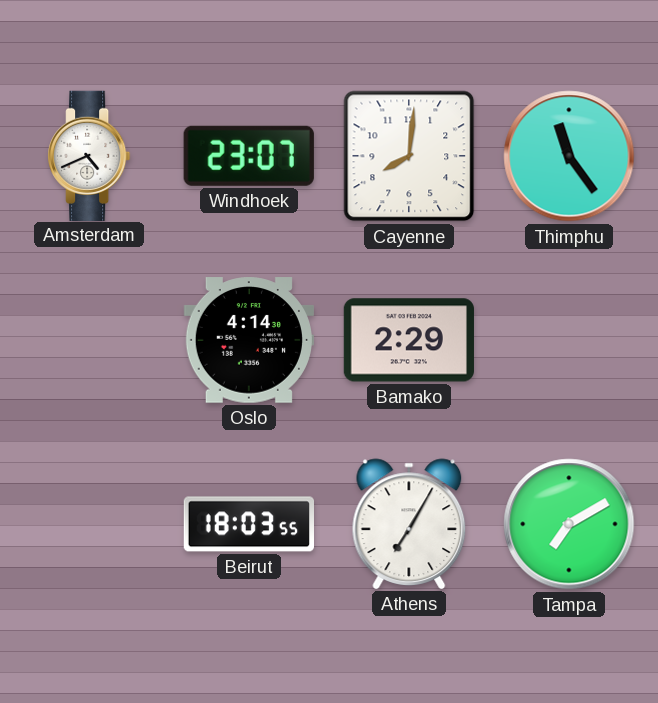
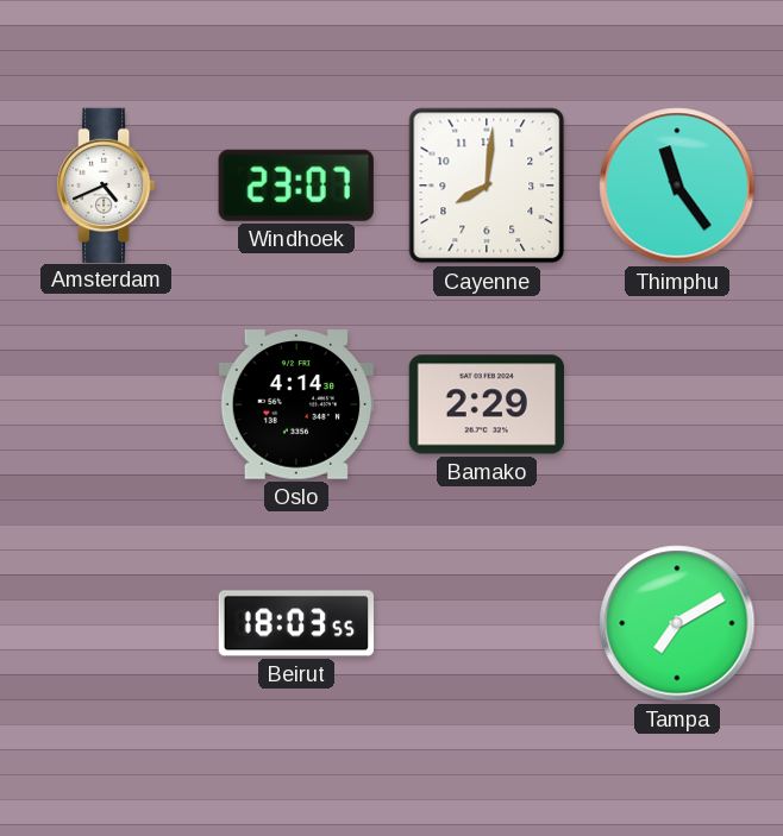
Athens: 7:05 -> none
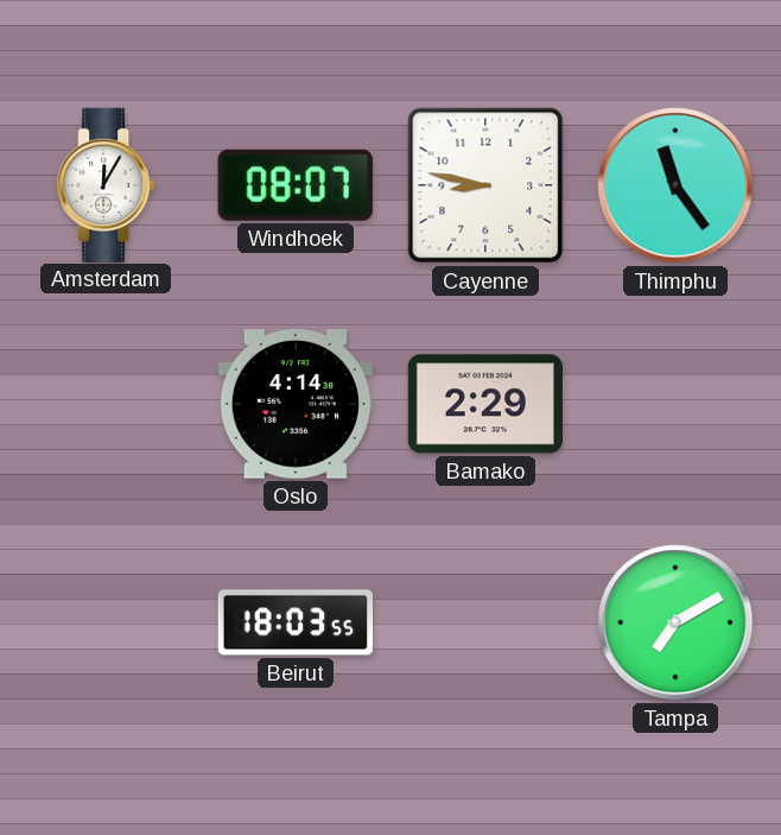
Amsterdam: 4:41 -> 12:05
Windhoek: 23:07 -> 08:07
Cayenne: 8:01 -> 8:47
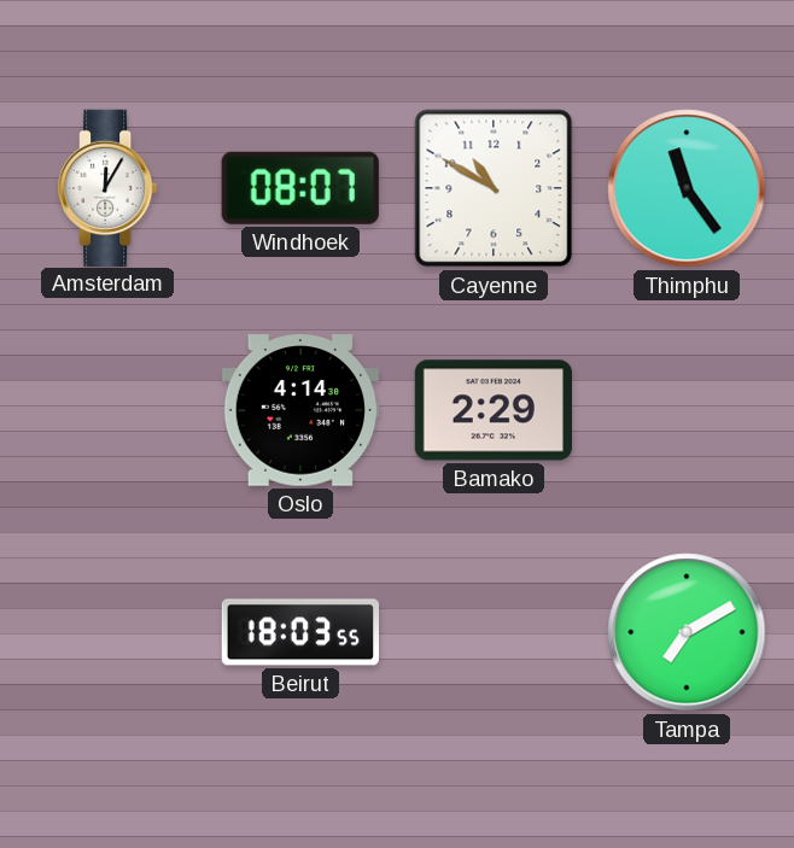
Cayenne: 8:47 -> 10:50
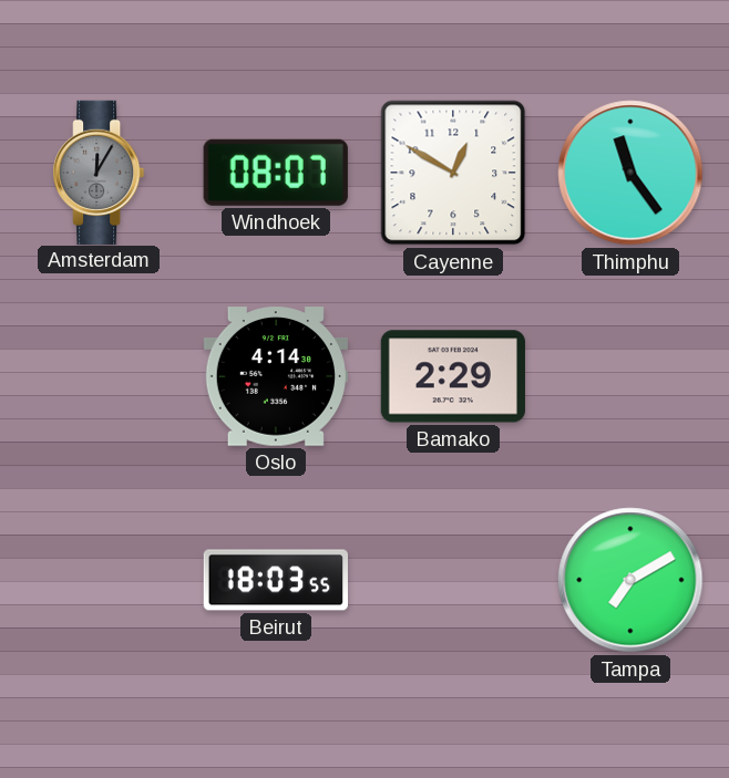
Amsterdam dial: white -> grey
Cayenne: 10:50 -> 12:50
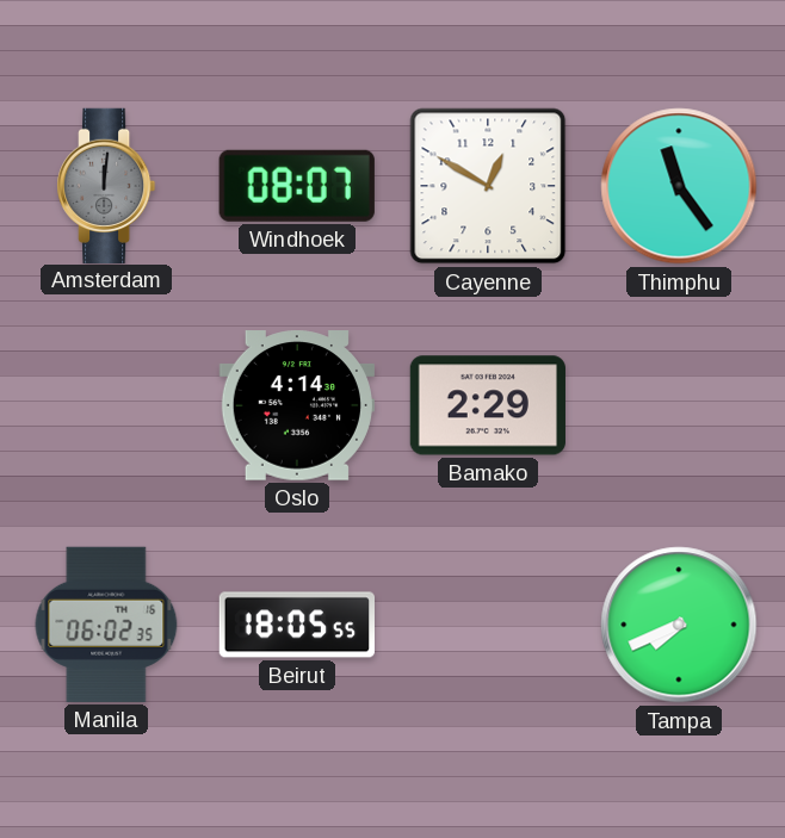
Amsterdam: 12:05 -> 12:01
Manila: none -> 06:02
Beirut: 18:03 -> 18:05
Tampa: 7:10 -> 7:41
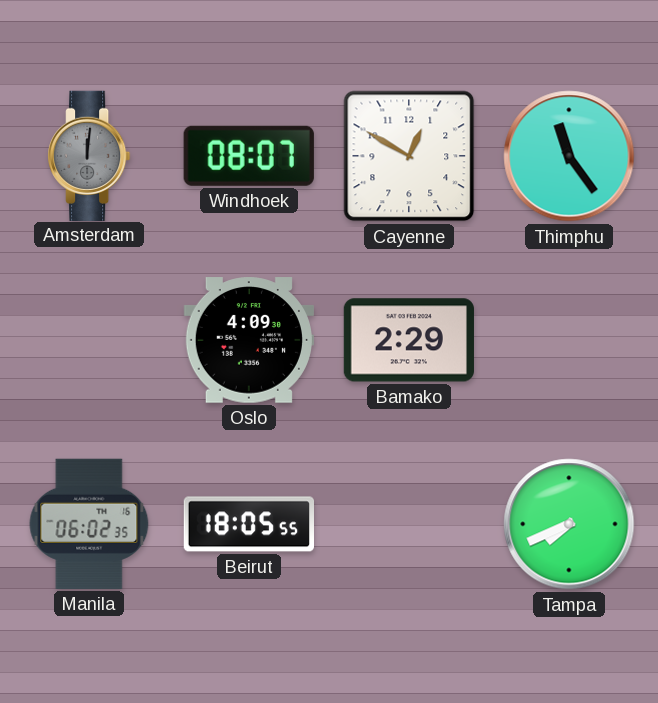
Oslo: 4:14 -> 4:09
